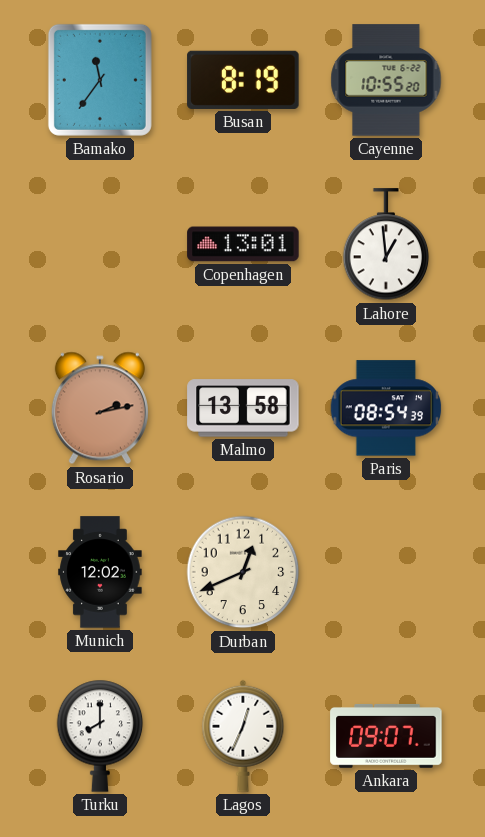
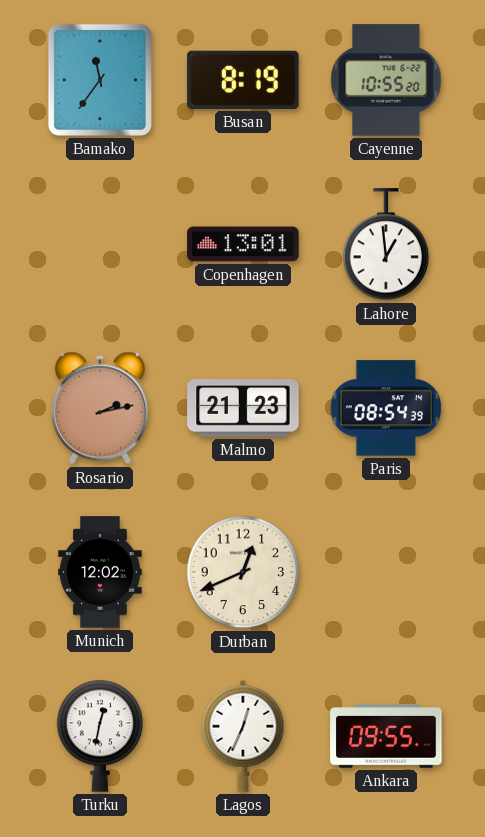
Malmo: 13:58 -> 21:23
Turku: 8:00 -> 12:32
Ankara: 09:07 -> 09:55
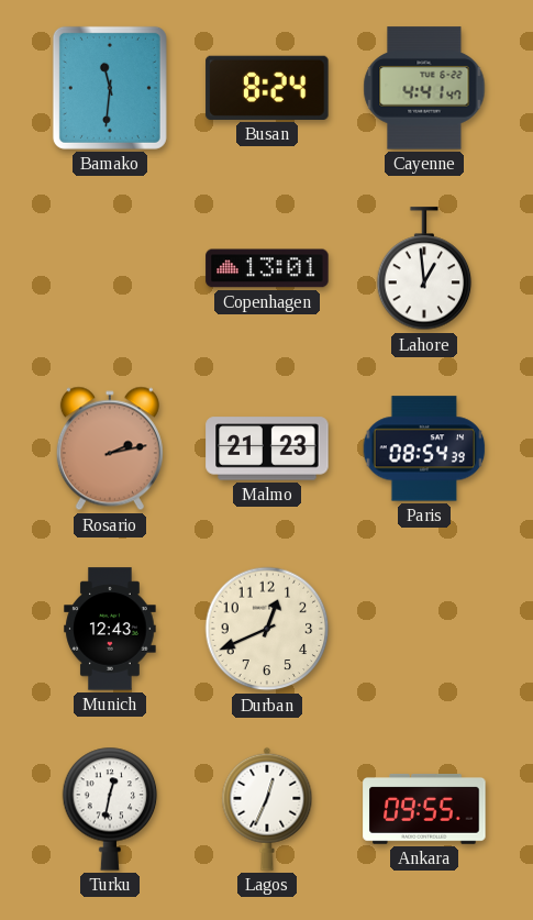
Bamako: 11:36 -> 11:31
Busan: 8:19 -> 8:24
Cayenne: 10:55 -> 4:41
Munich: 12:02 -> 12:43
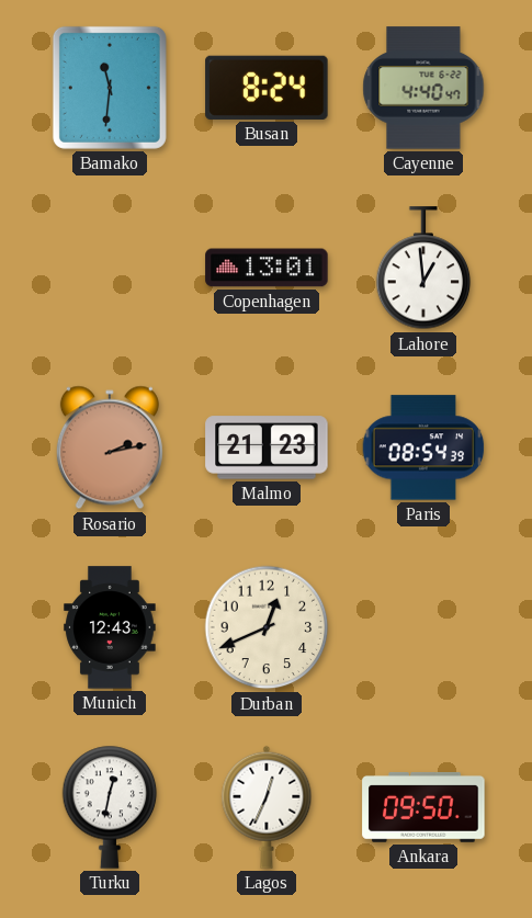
Cayenne: 4:41 -> 4:40
Ankara: 09:55 -> 09:50
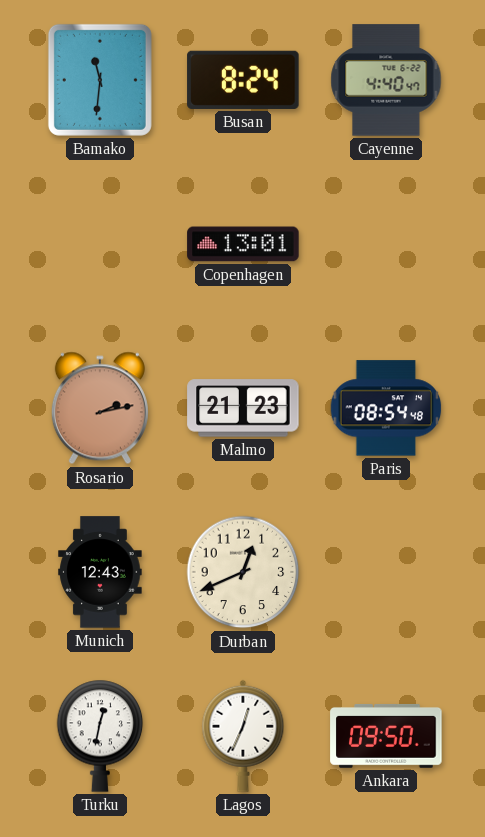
Lahore: 12:59 -> none
Paris: 08:54:39 -> 08:54:48
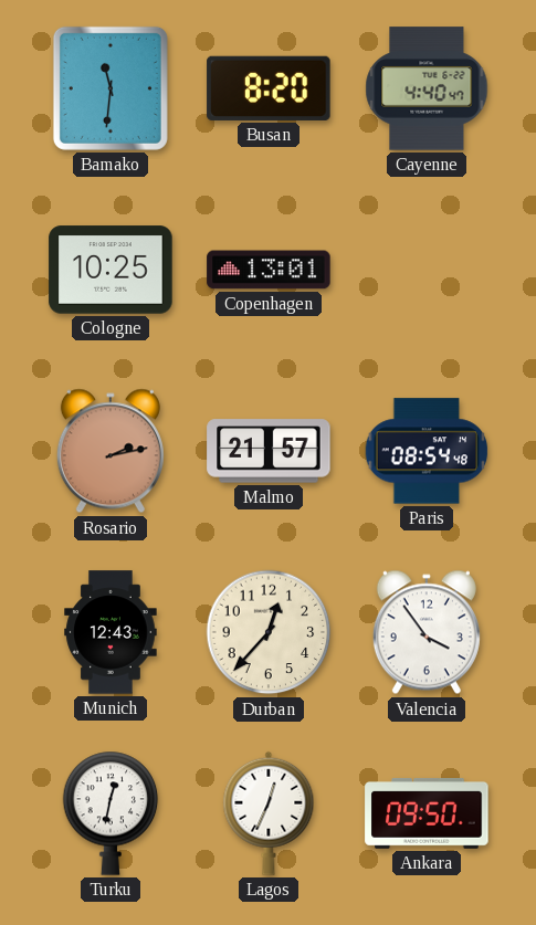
Busan: 8:24 -> 8:20
Cologne: none -> 10:25
Malmo: 21:23 -> 21:57
Durban: 12:41 -> 12:37
Valencia: none -> 3:54
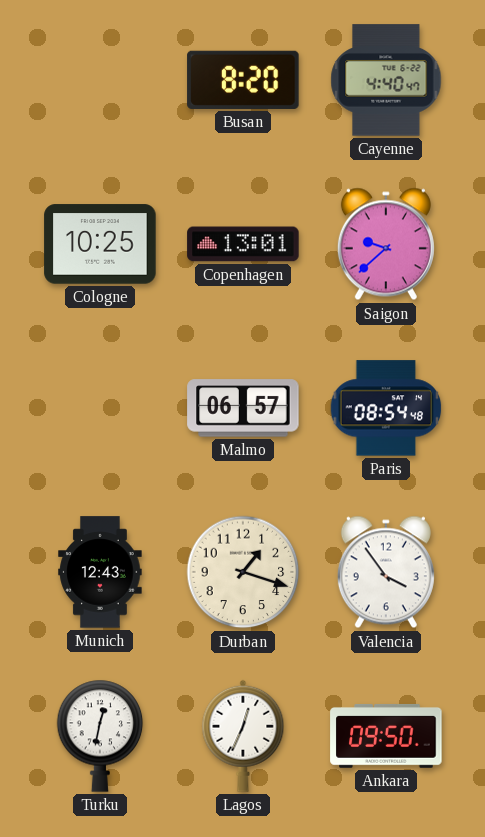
Bamako: 11:31 -> none
Saigon: none -> 9:38
Rosario: 2:13 -> none
Malmo: 21:57 -> 06:57
Durban: 12:37 -> 1:18
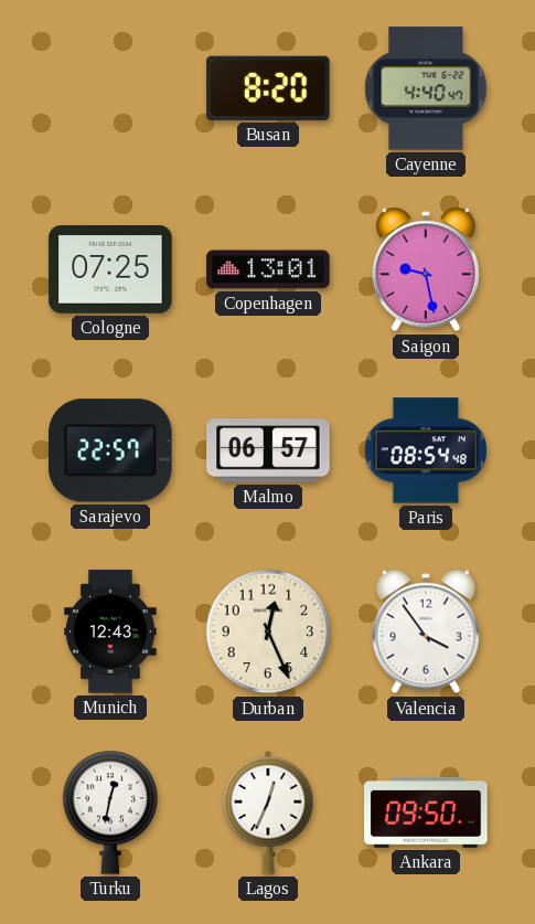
Cologne: 10:25 -> 07:25
Saigon: 9:38 -> 9:28
Sarajevo: none -> 22:57
Durban: 1:18 -> 12:26
